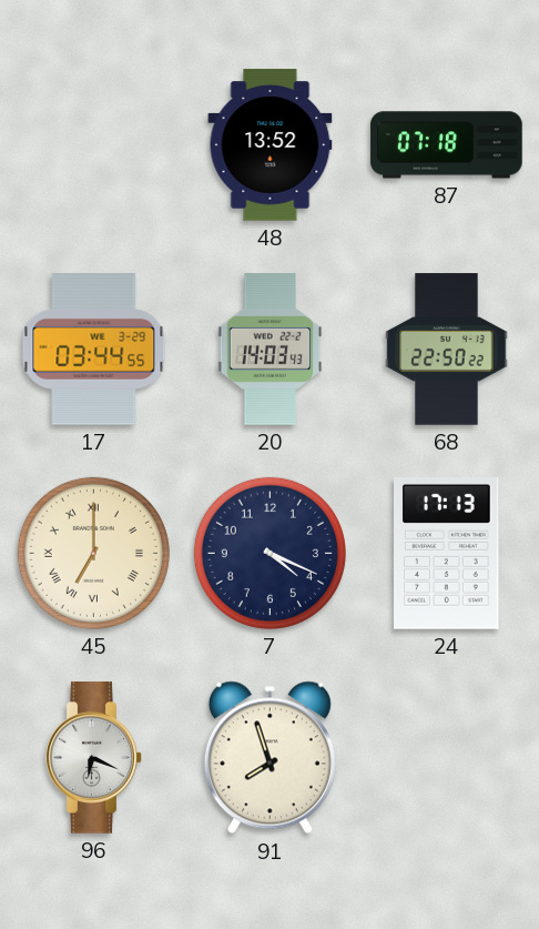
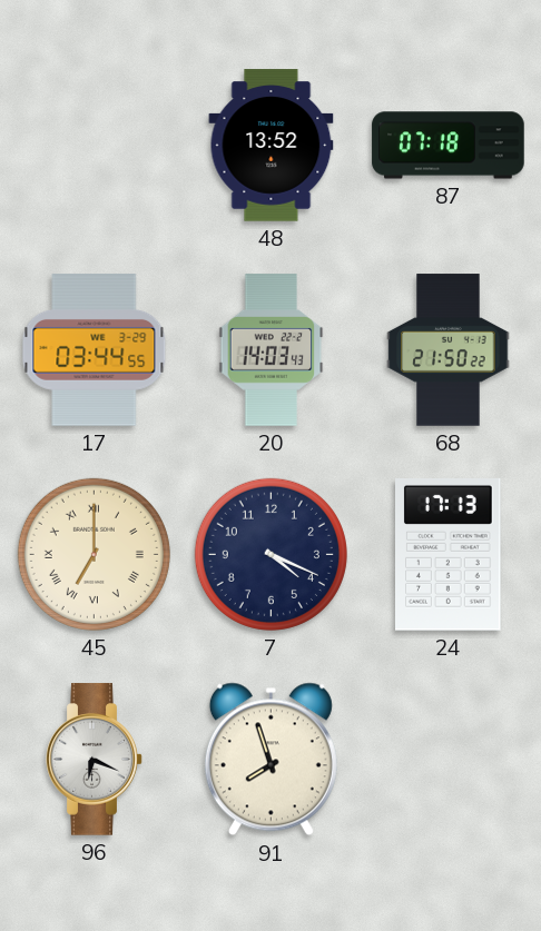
68: 22:50 -> 21:50
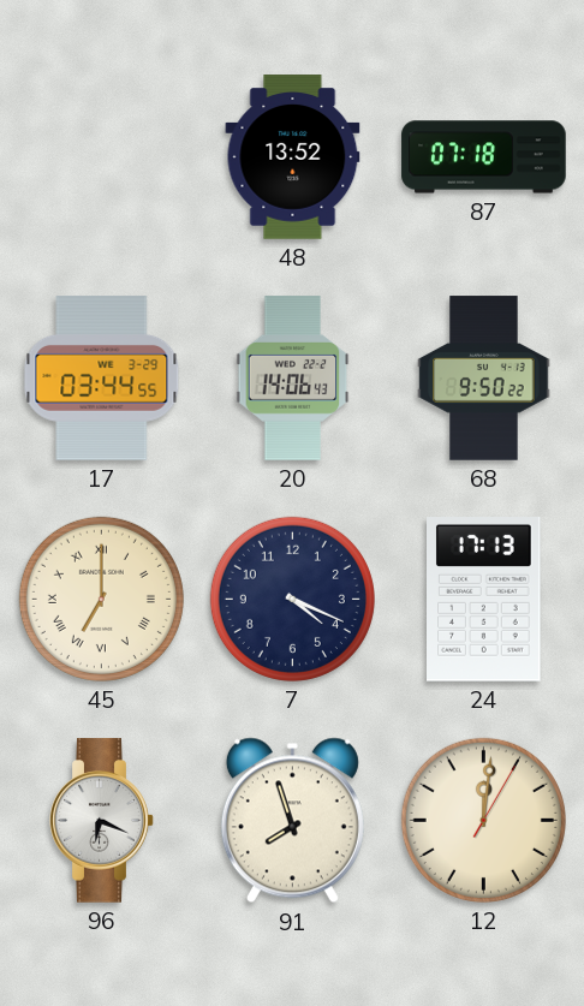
20: 14:03 -> 14:06
68: 21:50 -> 9:50
12: none -> 12:01
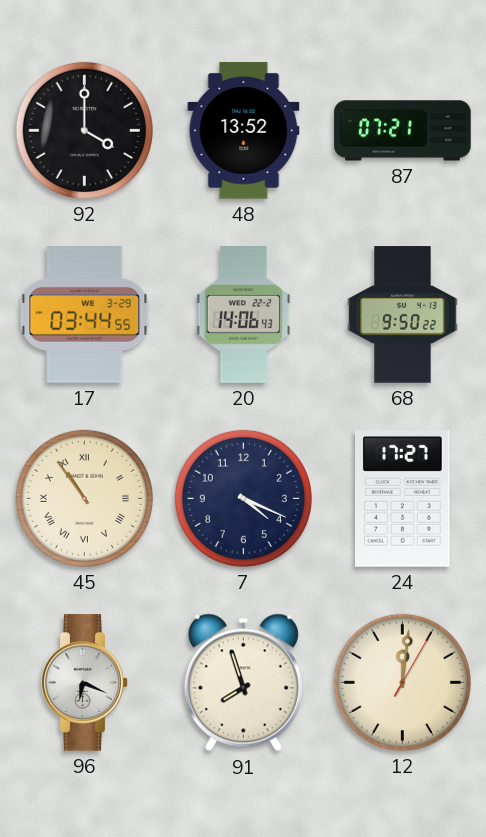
92: none -> 4:00
87: 07:18 -> 07:21
45: 7:00 -> 10:54
24: 17:13 -> 17:27
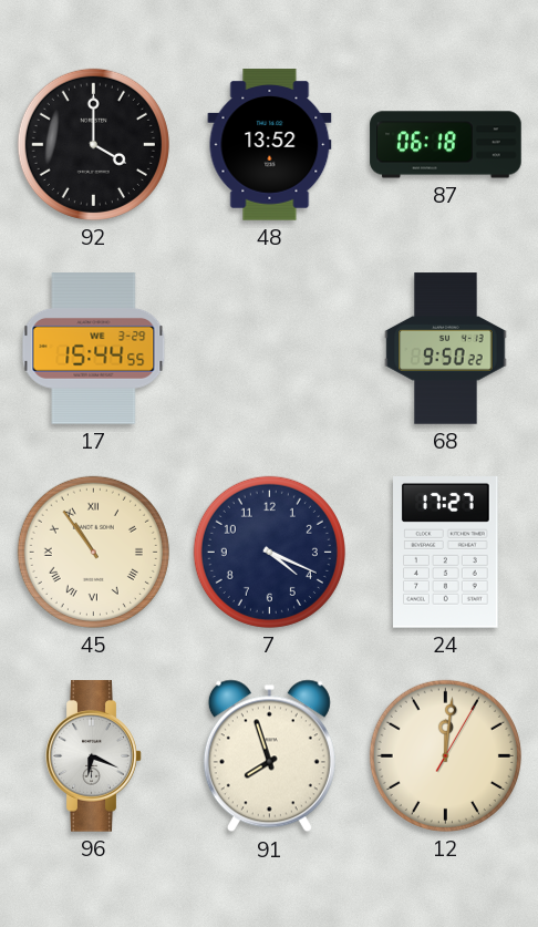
87: 07:21 -> 06:18
17: 03:44 -> 15:44
20: 14:06 -> none
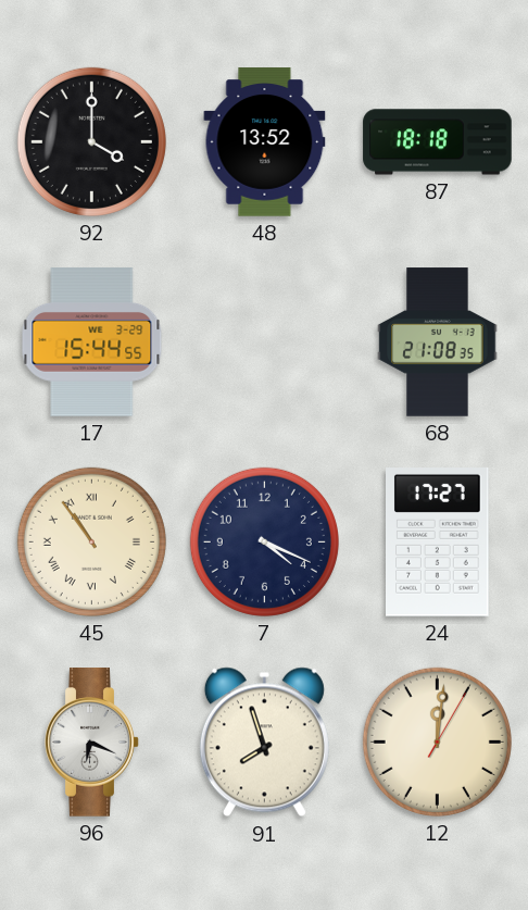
87: 06:18 -> 18:18
68: 9:50 -> 21:08
